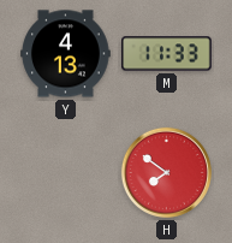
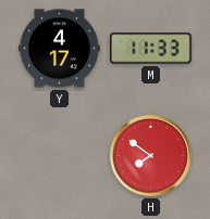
Y: 4:13 -> 4:17
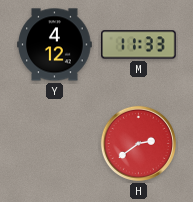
Y: 4:17 -> 4:12
H: 7:51 -> 2:39
